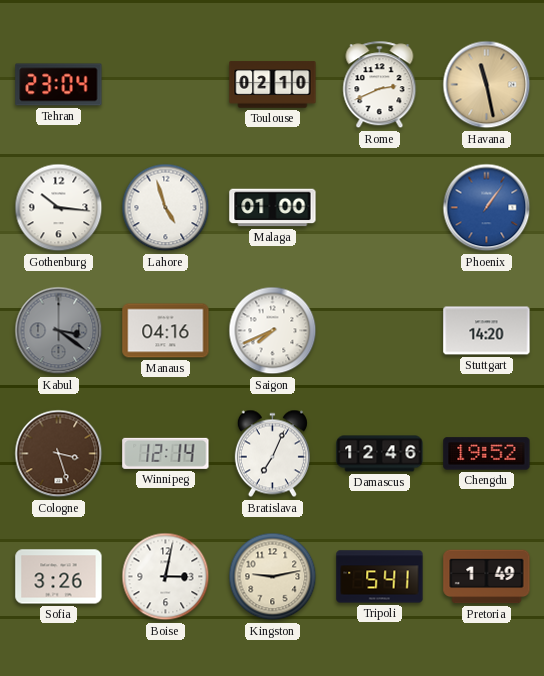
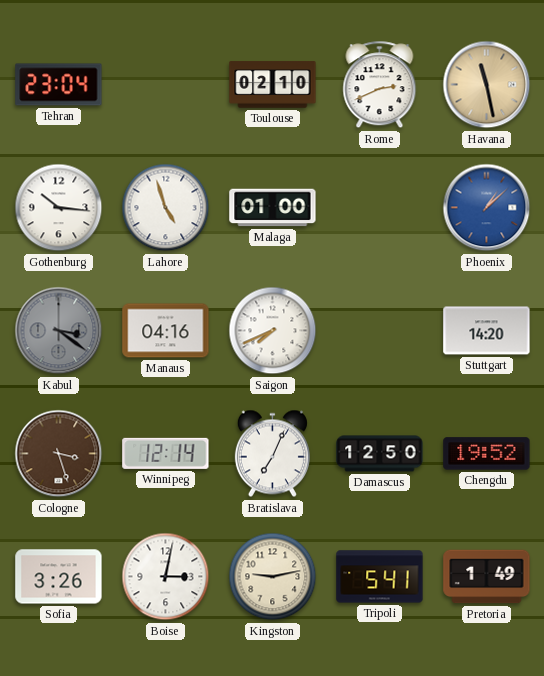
Phoenix: 1:06 -> 1:08
Damascus: 12:46 -> 12:50
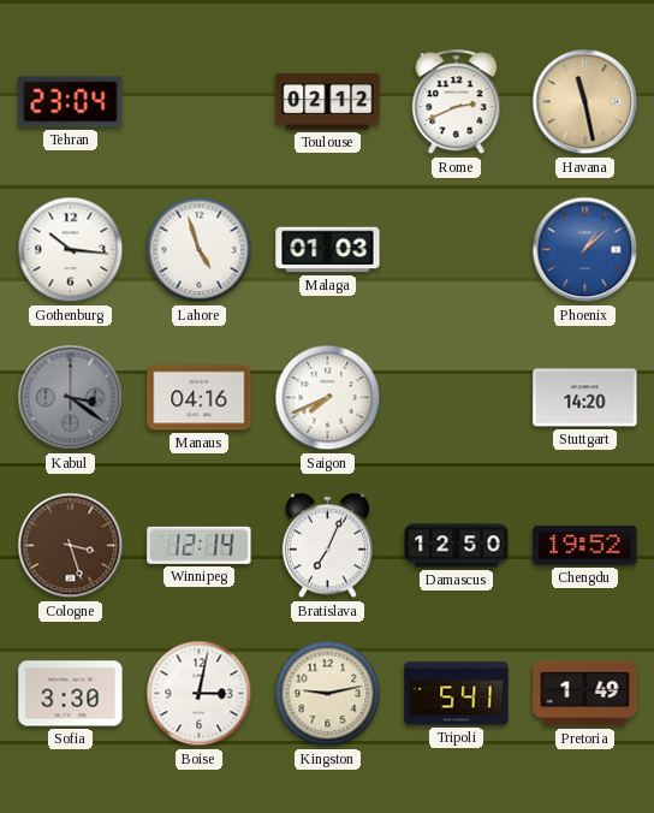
Toulouse: 02:10 -> 02:12
Malaga: 01:00 -> 01:03
Sofia: 3:26 -> 3:30
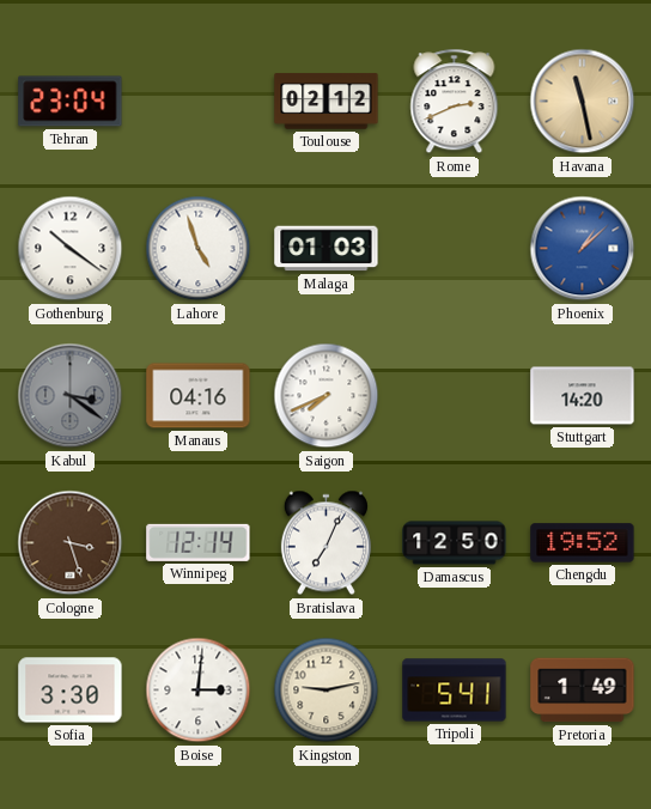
Gothenburg: 10:16 -> 10:21
Boise: 3:02 -> 3:01
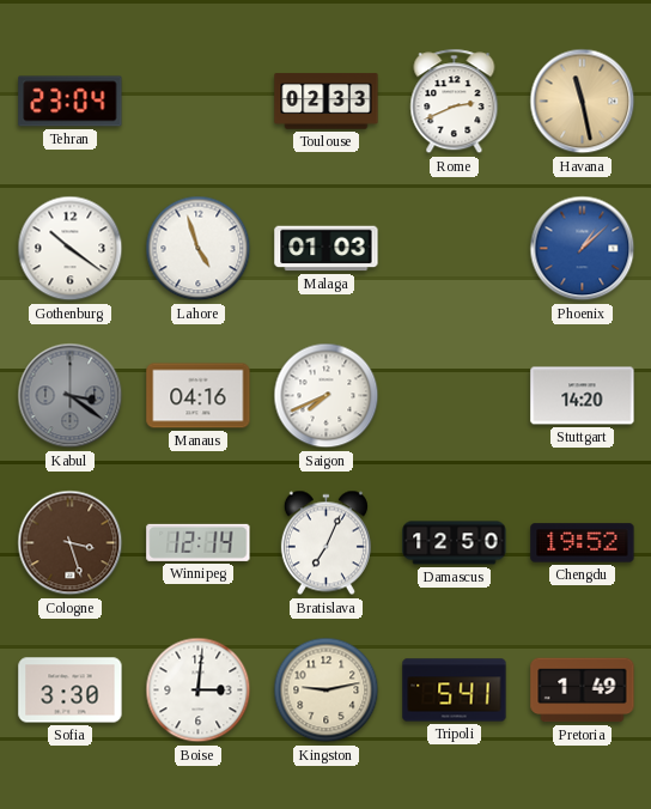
Toulouse: 02:12 -> 02:33
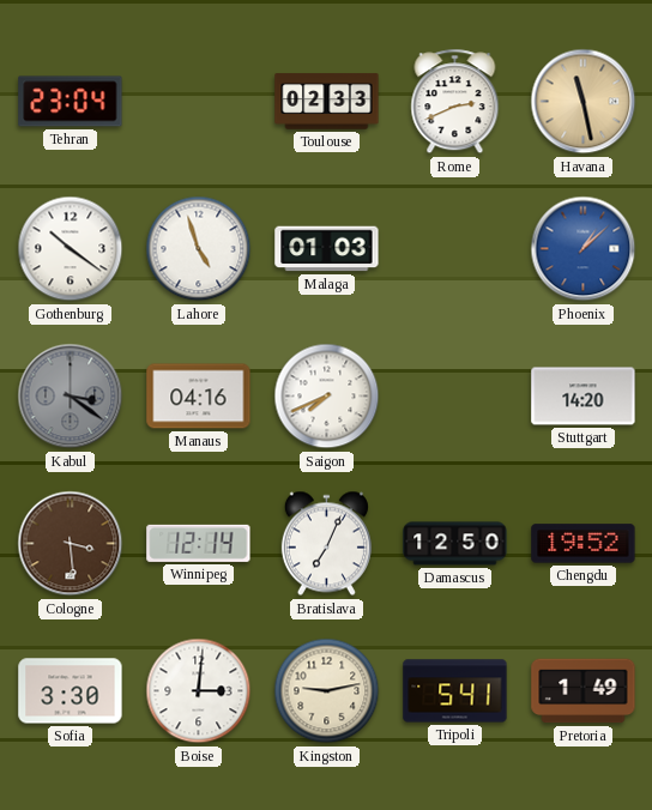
Cologne: 3:27 -> 3:29
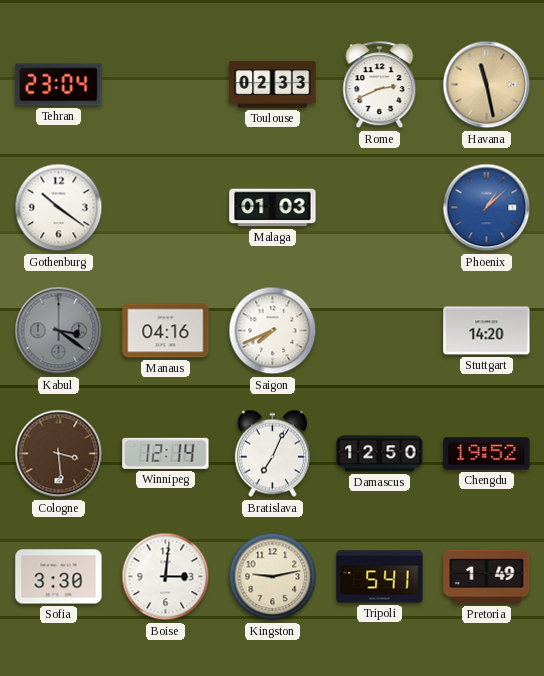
Lahore: 4:57 -> none
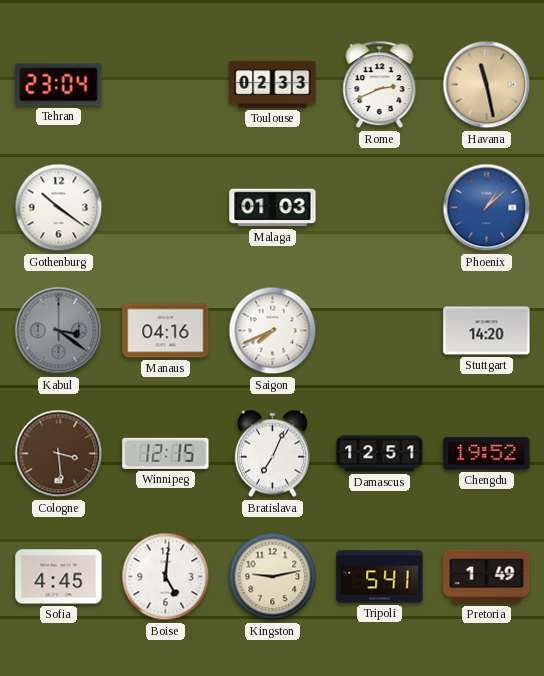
Winnipeg: 12:14 -> 12:15
Damascus: 12:50 -> 12:51
Sofia: 3:30 -> 4:45
Boise: 3:01 -> 5:01
